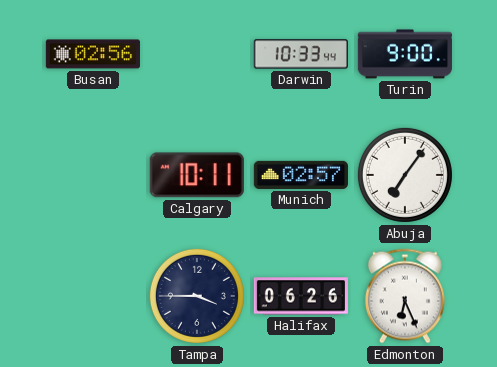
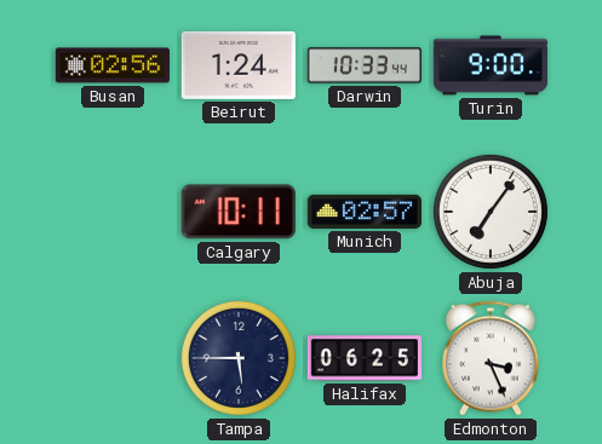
Beirut: none -> 1:24
Tampa: 3:45 -> 5:45
Halifax: 06:26 -> 06:25
Edmonton: 6:26 -> 3:26
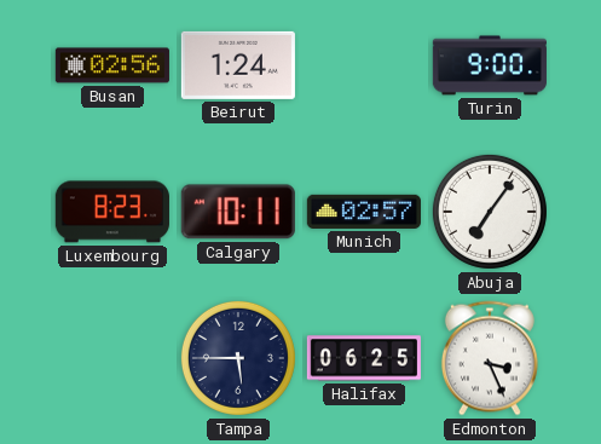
Darwin: 10:33 -> none
Luxembourg: none -> 8:23
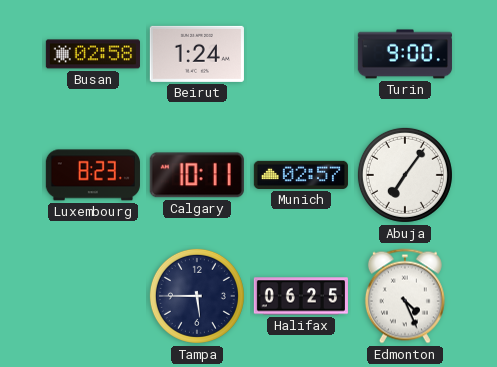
Busan: 02:56 -> 02:58
Edmonton: 3:26 -> 4:26
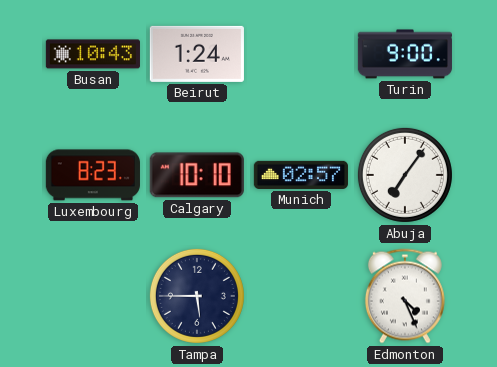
Busan: 02:58 -> 10:43
Calgary: 10:11 -> 10:10
Halifax: 06:25 -> none
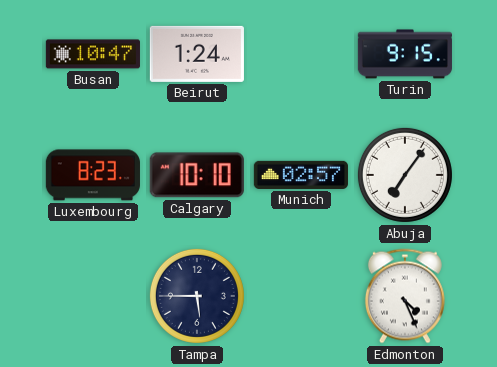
Busan: 10:43 -> 10:47
Turin: 9:00 -> 9:15
